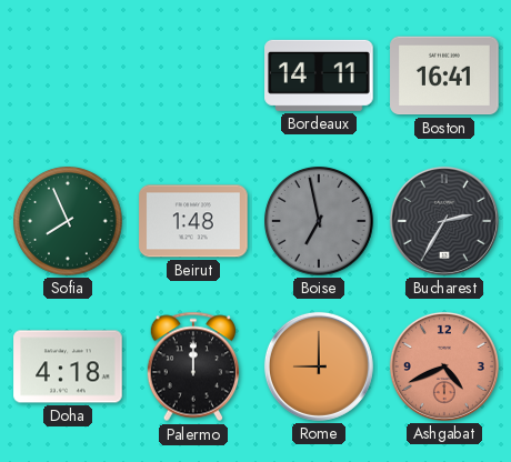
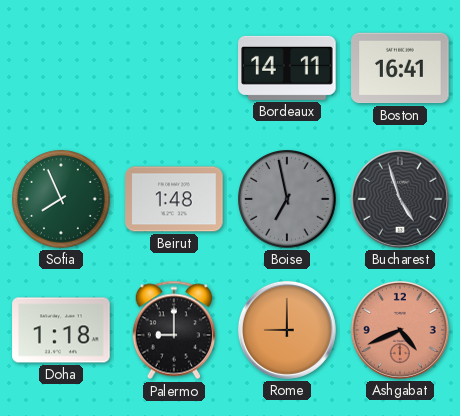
Bucharest: 2:35 -> 4:57
Doha: 4:18 -> 1:18
Palermo: 12:00 -> 9:00
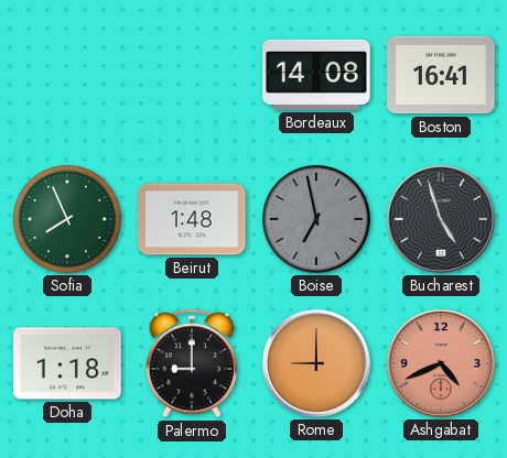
Bordeaux: 14:11 -> 14:08
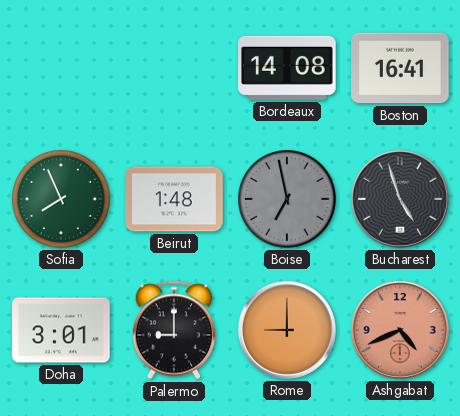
Doha: 1:18 -> 3:01
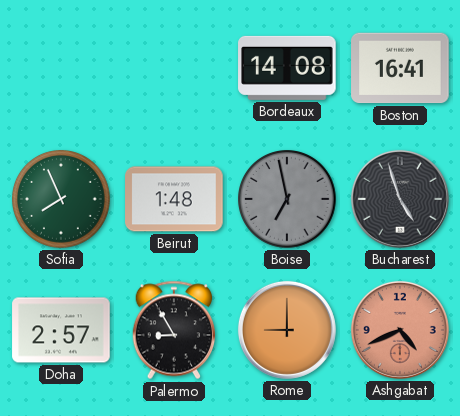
Doha: 3:01 -> 2:57
Palermo: 9:00 -> 8:55
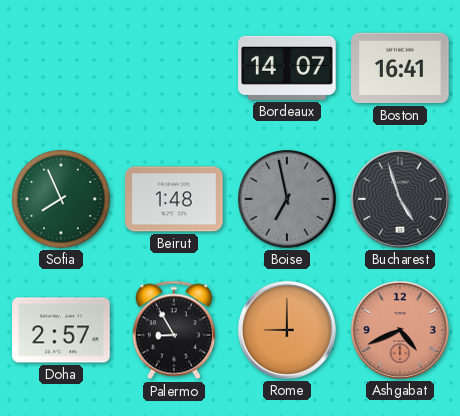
Bordeaux: 14:08 -> 14:07
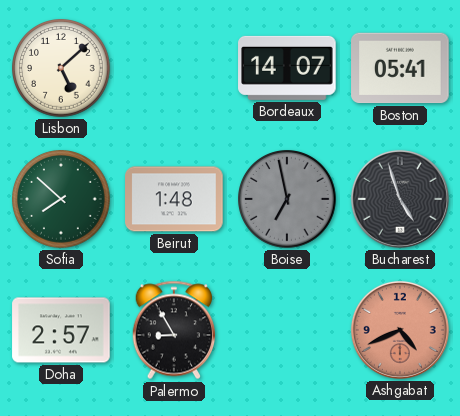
Lisbon: none -> 5:08
Boston: 16:41 -> 05:41
Sofia: 7:56 -> 7:52
Rome: 9:00 -> none
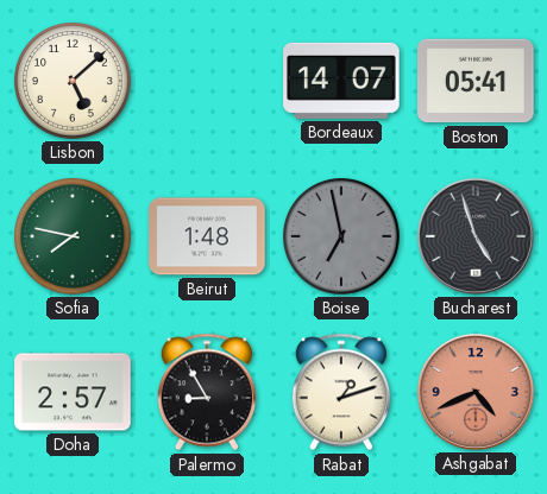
Sofia: 7:52 -> 7:47
Rabat: none -> 1:12
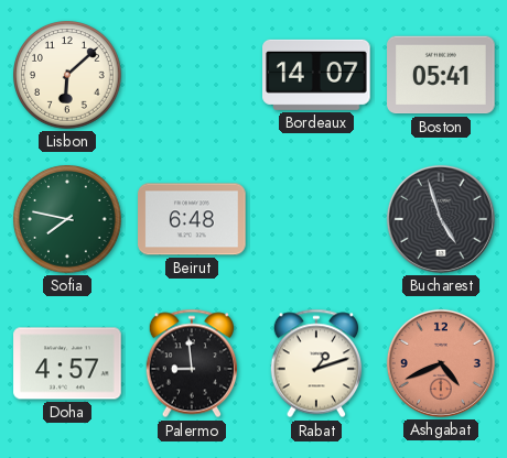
Lisbon: 5:08 -> 6:08
Beirut: 1:48 -> 6:48
Boise: 6:58 -> none
Doha: 2:57 -> 4:57
Palermo: 8:55 -> 8:59
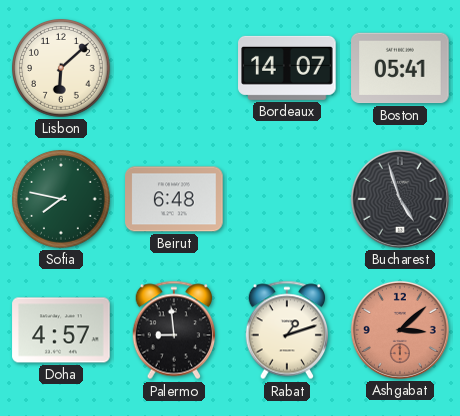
Ashgabat: 4:41 -> 3:08
